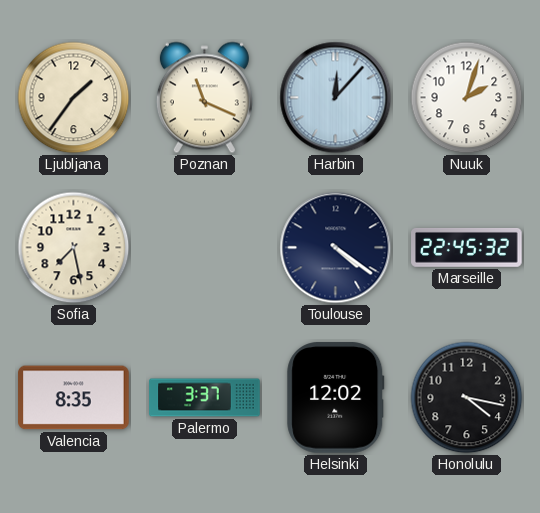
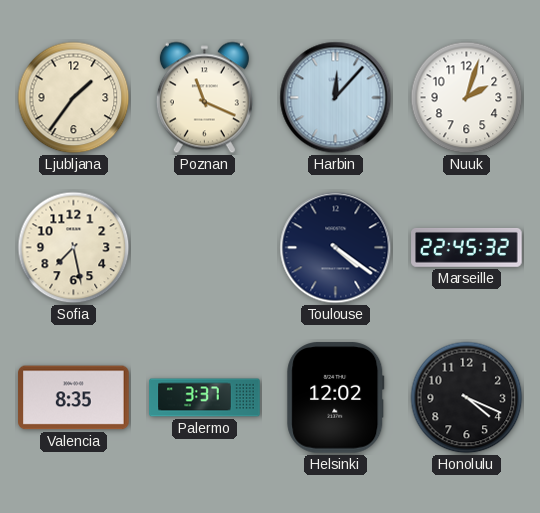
Honolulu: 4:17 -> 4:19
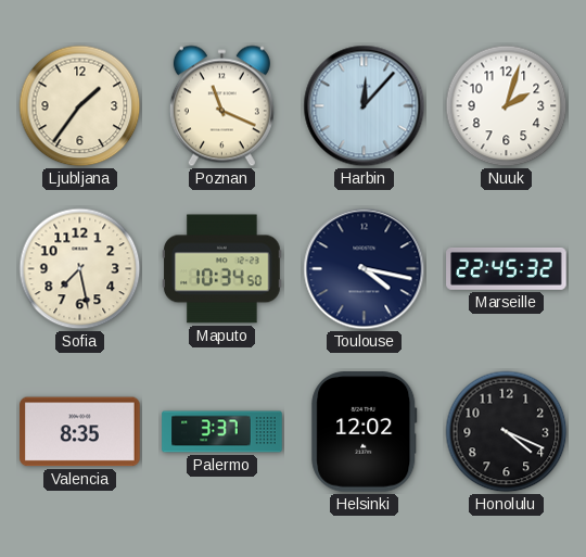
Maputo: none -> 10:34
Toulouse: 4:21 -> 4:17
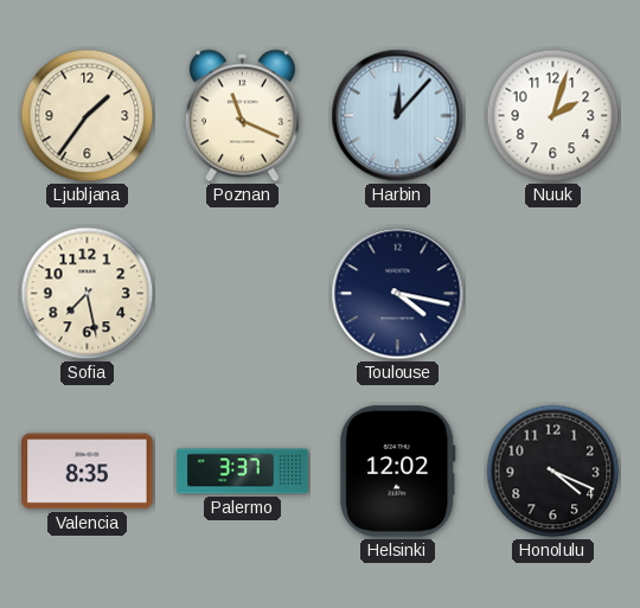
Maputo: 10:34 -> none
Marseille: 22:45 -> none
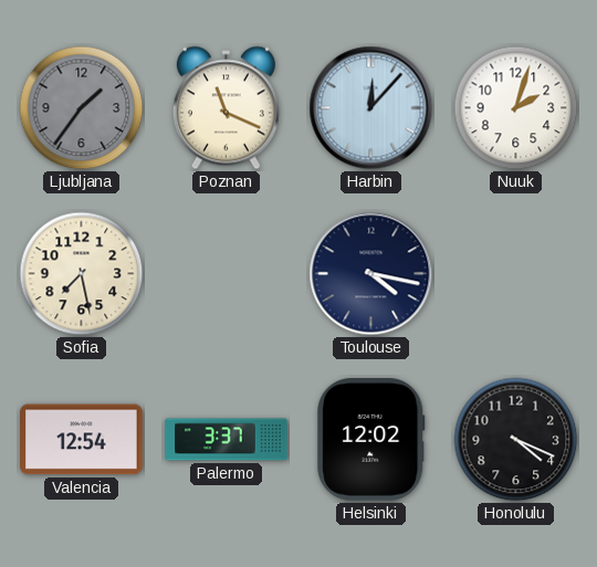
Ljubljana dial: cream -> grey
Valencia: 8:35 -> 12:54
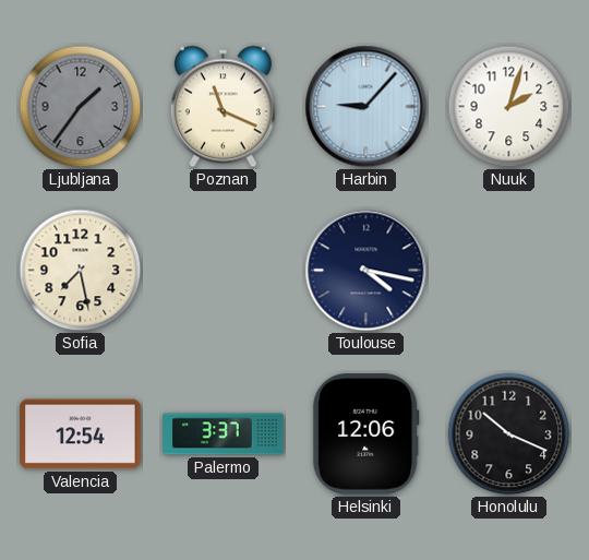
Harbin: 12:07 -> 9:07
Helsinki: 12:02 -> 12:06
Honolulu: 4:19 -> 10:19
